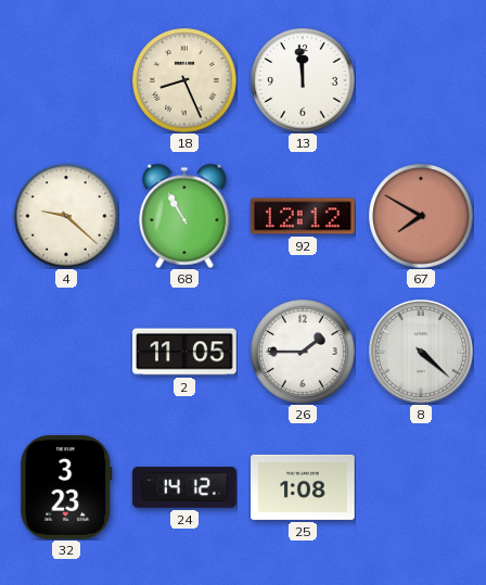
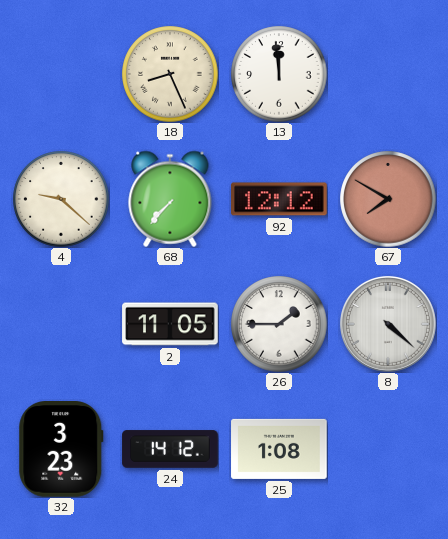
68: 10:55 -> 7:37
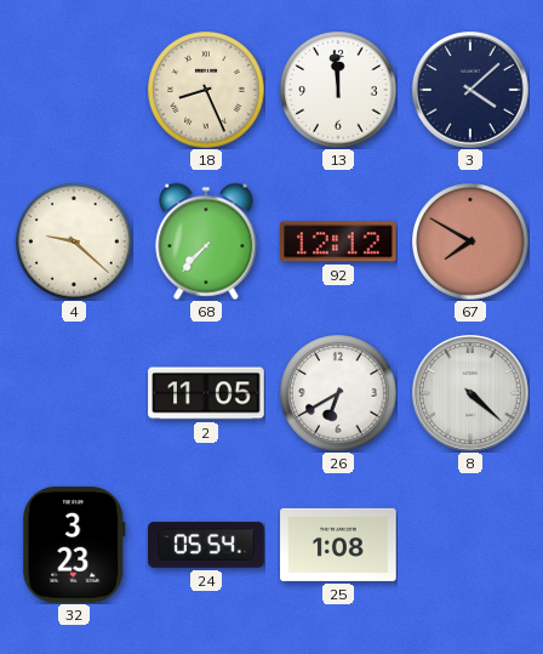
3: none -> 4:08
26: 1:45 -> 6:40
24: 14:12 -> 05:54
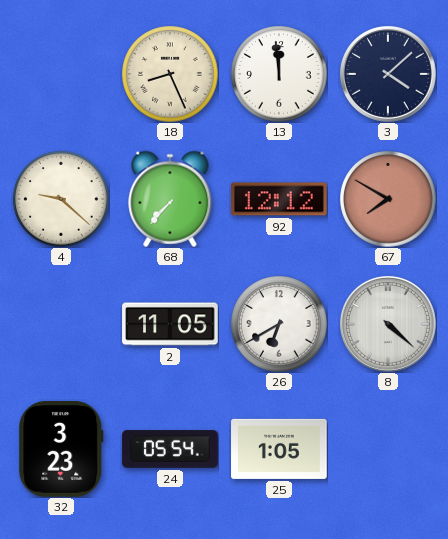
25: 1:08 -> 1:05
